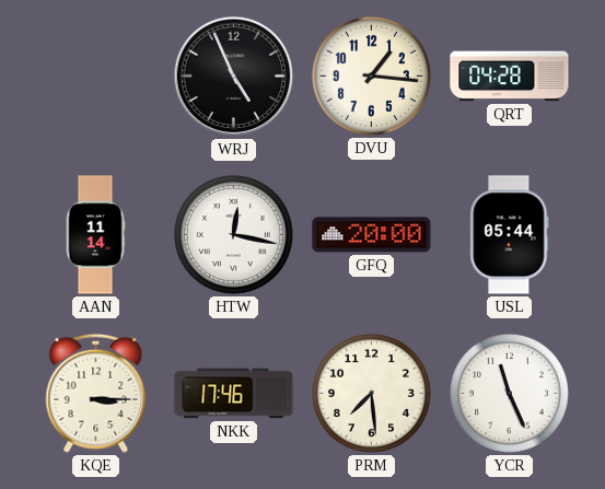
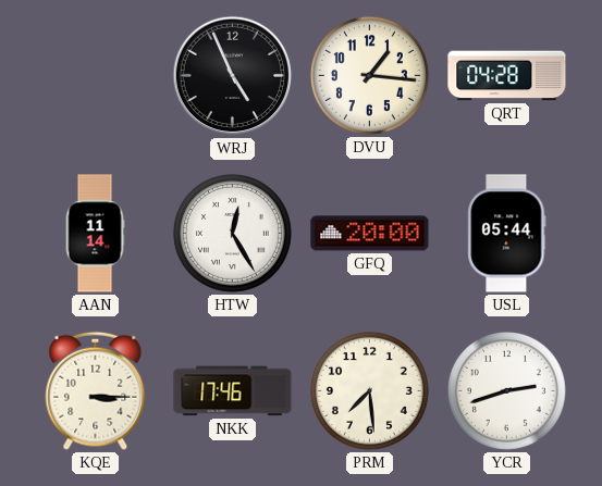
HTW: 12:17 -> 12:25
YCR: 11:26 -> 2:42
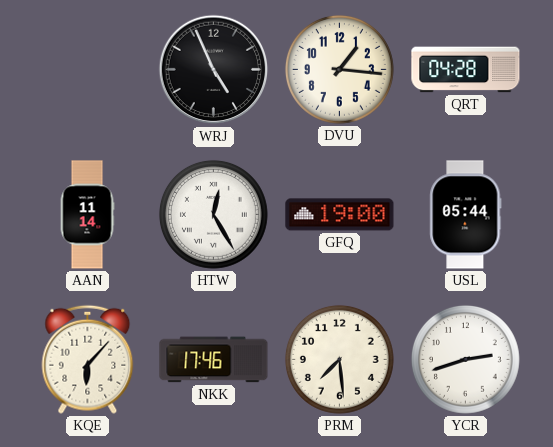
GFQ: 20:00 -> 19:00
KQE: 3:15 -> 6:07
